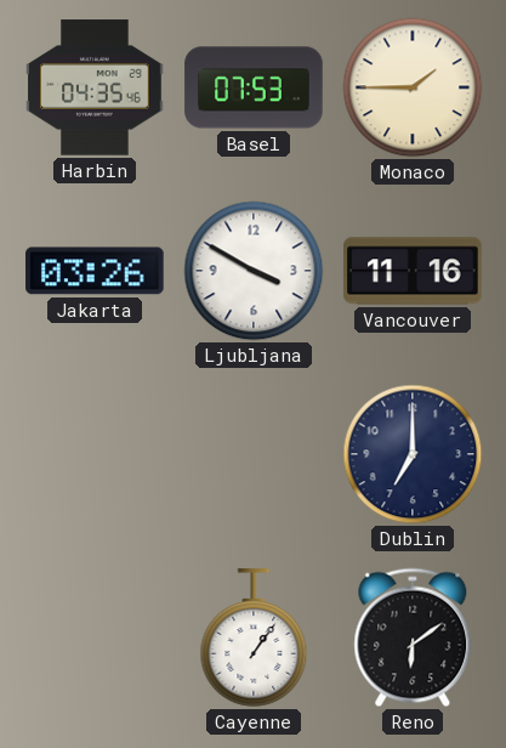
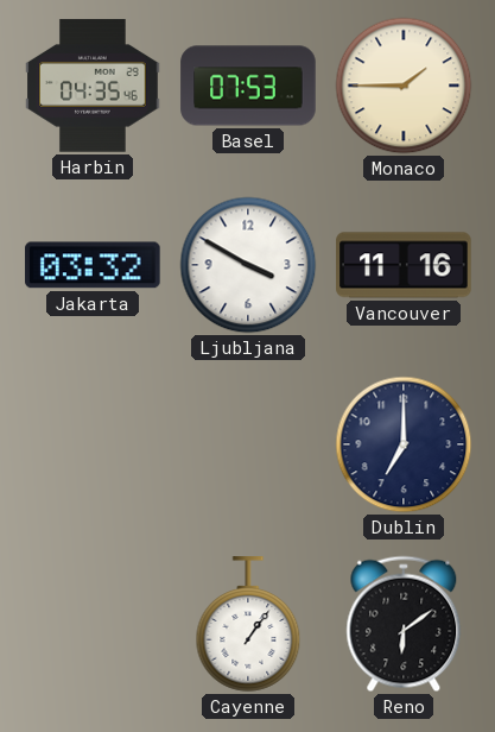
Jakarta: 03:26 -> 03:32
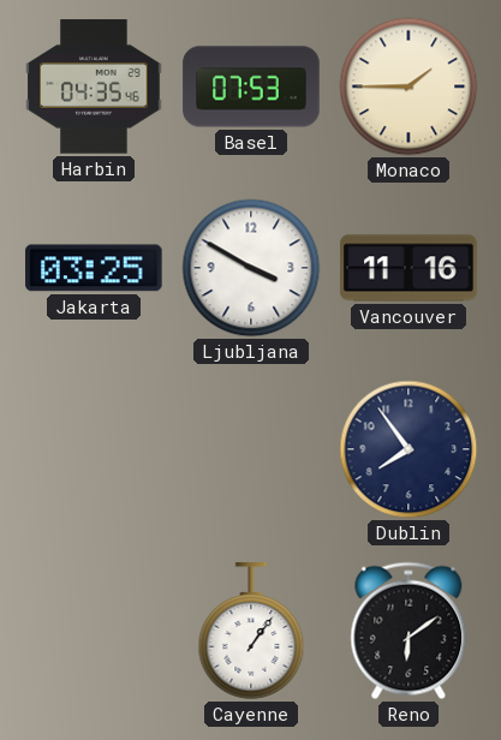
Jakarta: 03:32 -> 03:25
Dublin: 7:00 -> 7:54
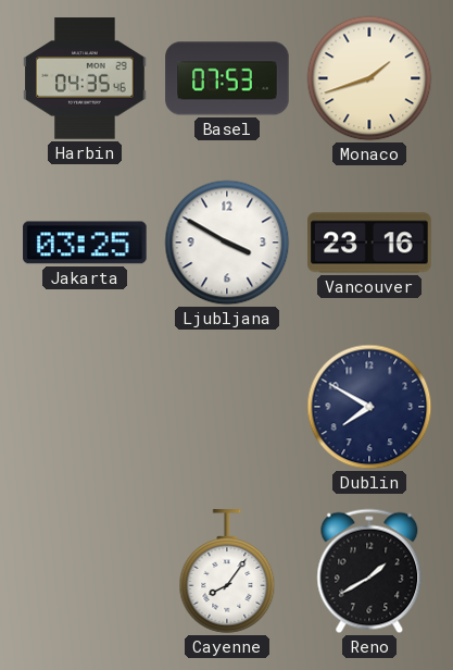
Monaco: 1:45 -> 1:42
Vancouver: 11:16 -> 23:16
Dublin: 7:54 -> 7:50
Cayenne: 1:06 -> 8:06
Reno: 6:09 -> 1:40
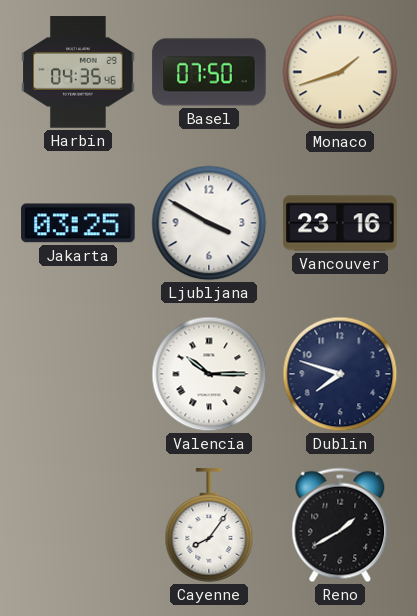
Basel: 07:53 -> 07:50
Valencia: none -> 10:15
Dublin: 7:50 -> 7:48
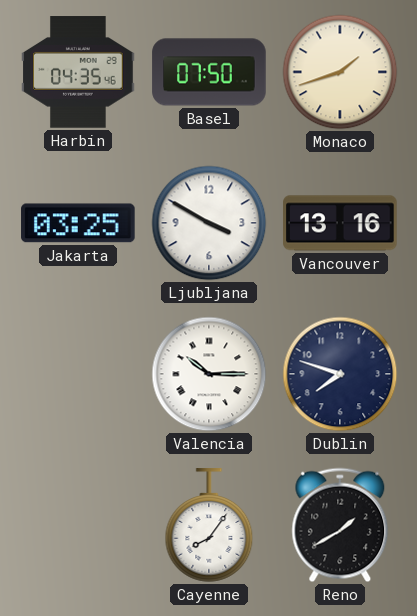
Vancouver: 23:16 -> 13:16
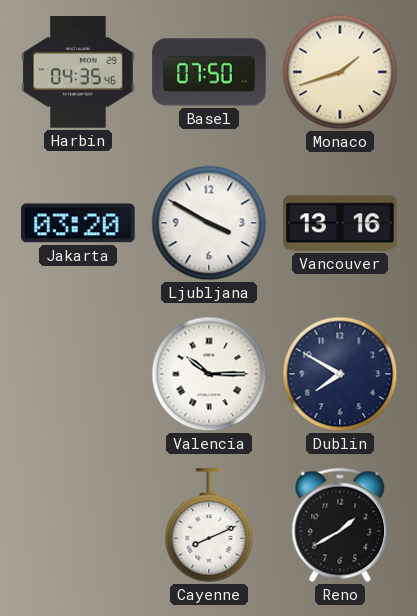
Jakarta: 03:25 -> 03:20
Dublin: 7:48 -> 7:50
Cayenne: 8:06 -> 8:11
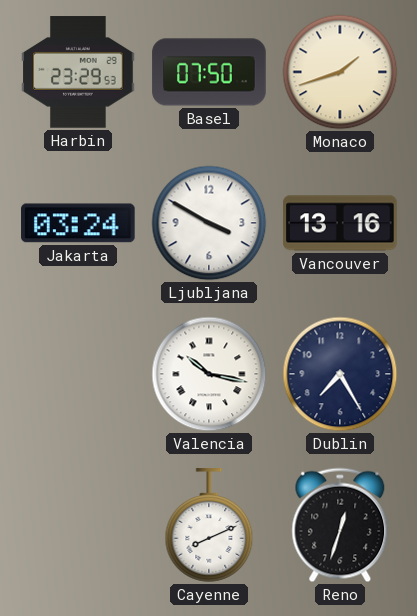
Harbin: 04:35 -> 23:29
Jakarta: 03:20 -> 03:24
Valencia: 10:15 -> 10:17
Dublin: 7:50 -> 7:25
Reno: 1:40 -> 12:33
